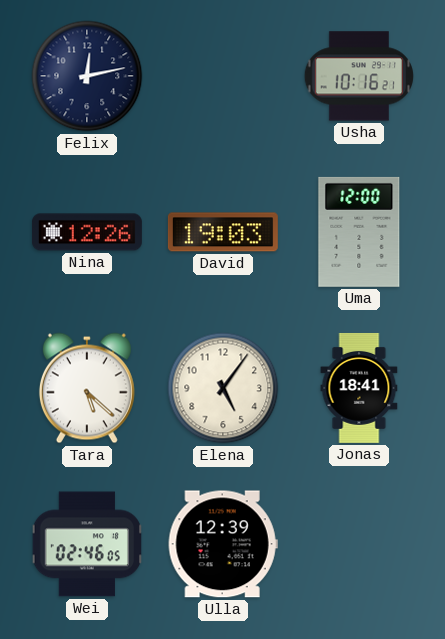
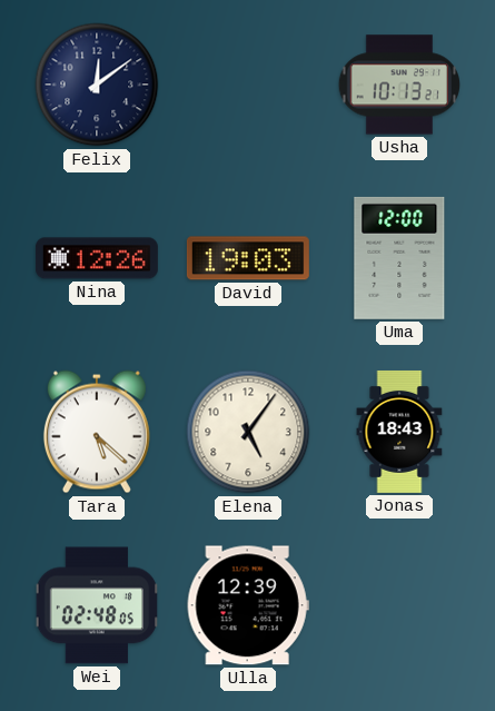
Felix: 12:13 -> 12:09
Usha: 10:16 -> 10:13
Jonas: 18:41 -> 18:43
Wei: 02:46 -> 02:48
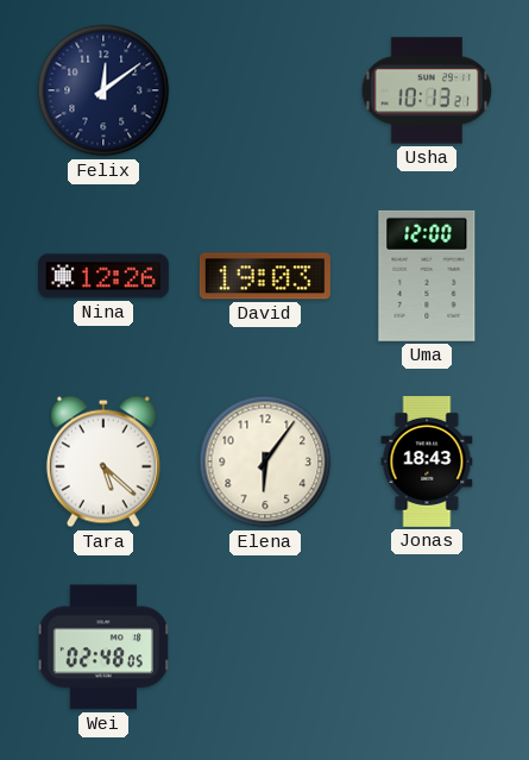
Elena: 5:06 -> 6:06
Ulla: 12:39 -> none
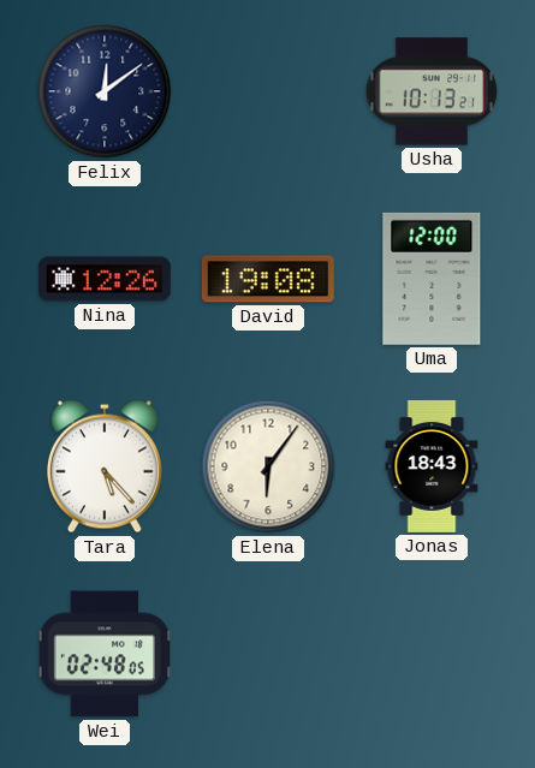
David: 19:03 -> 19:08
Tara: 5:22 -> 5:23
